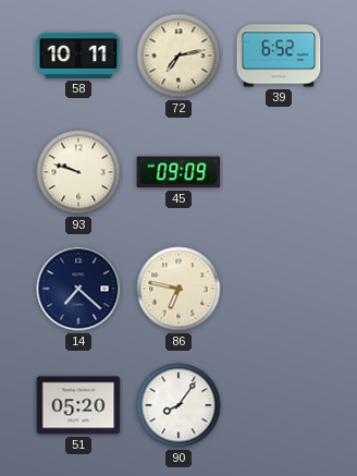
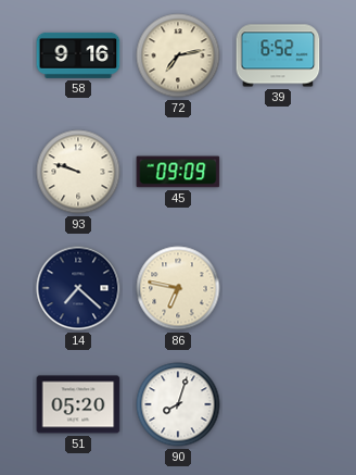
58: 10:11 -> 9:16
90: 8:06 -> 8:03
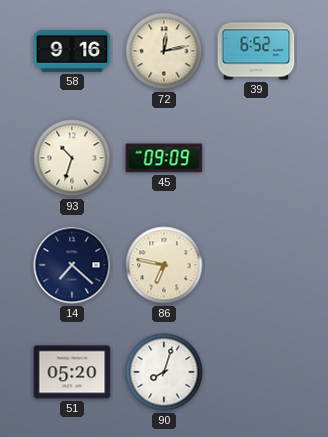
72: 7:13 -> 12:13
93: 9:48 -> 10:33
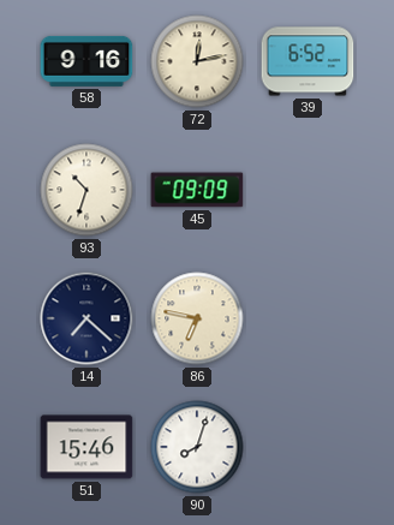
51: 05:20 -> 15:46
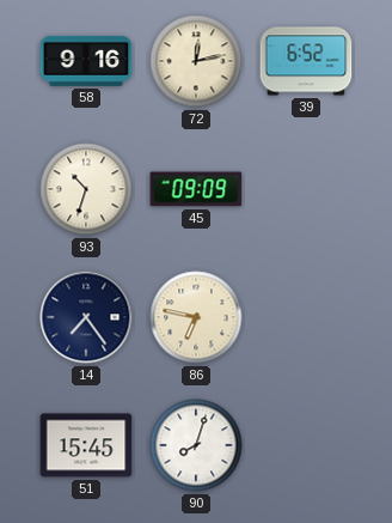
14: 7:22 -> 7:24
51: 15:46 -> 15:45
